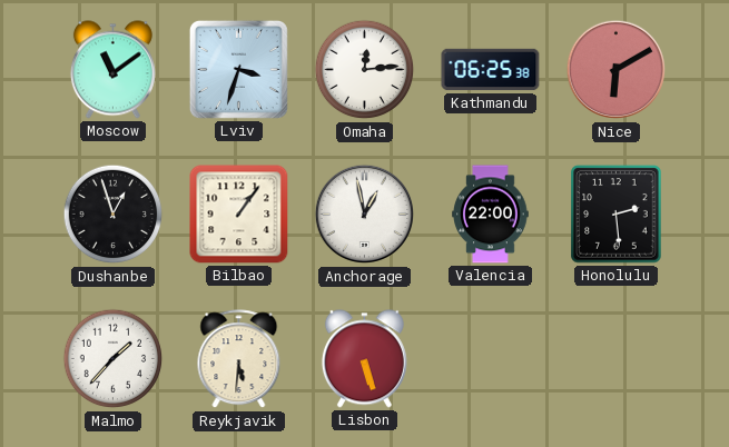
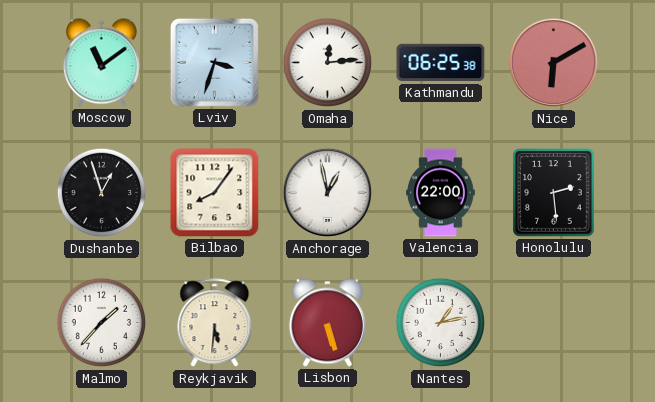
Bilbao: 1:06 -> 8:06
Nantes: none -> 1:13
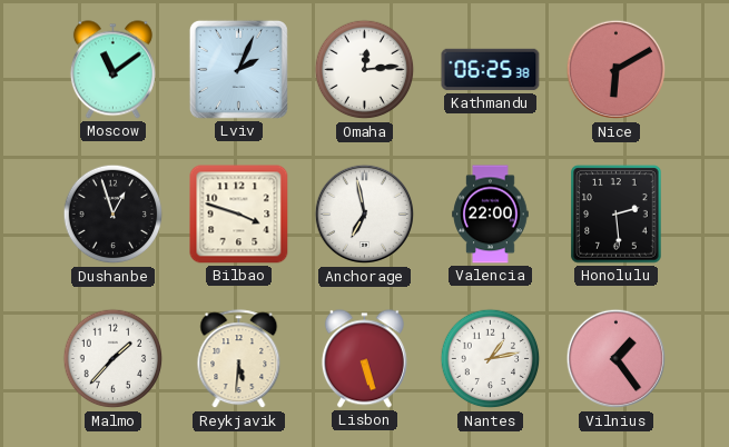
Lviv: 3:33 -> 2:04
Bilbao: 8:06 -> 3:48
Anchorage: 12:58 -> 6:58
Vilnius: none -> 1:24
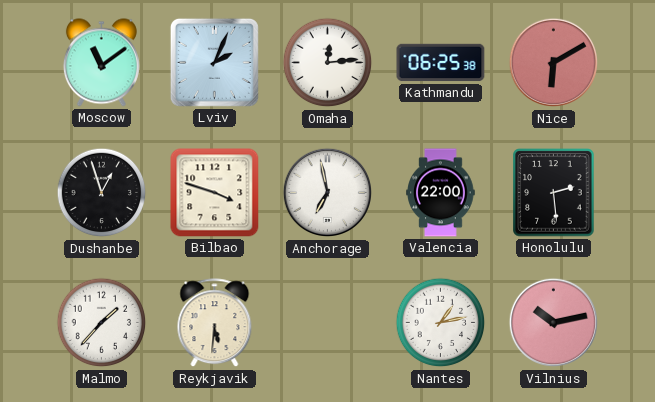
Lisbon: 5:27 -> none
Vilnius: 1:24 -> 10:13
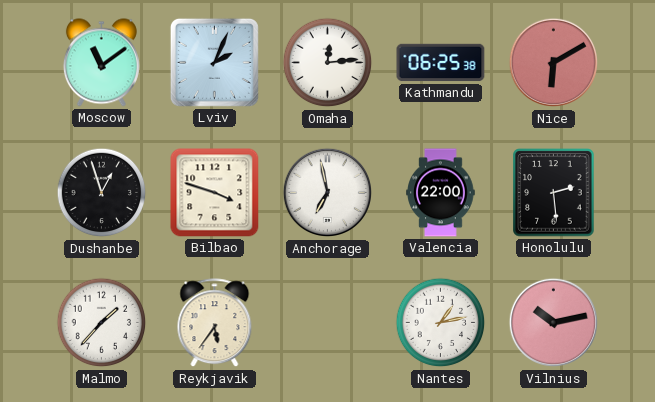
Reykjavik: 5:31 -> 5:36
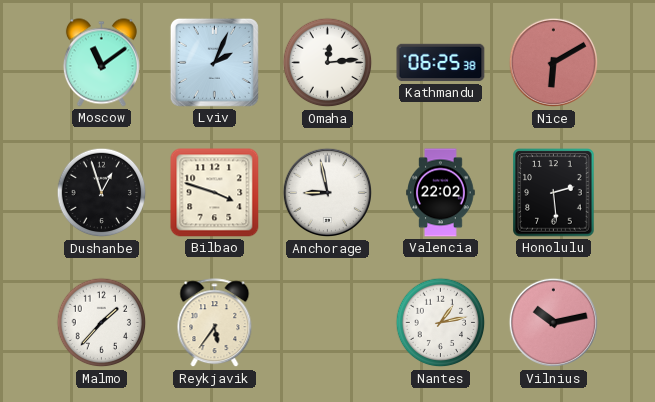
Anchorage: 6:58 -> 8:58
Valencia: 22:00 -> 22:02
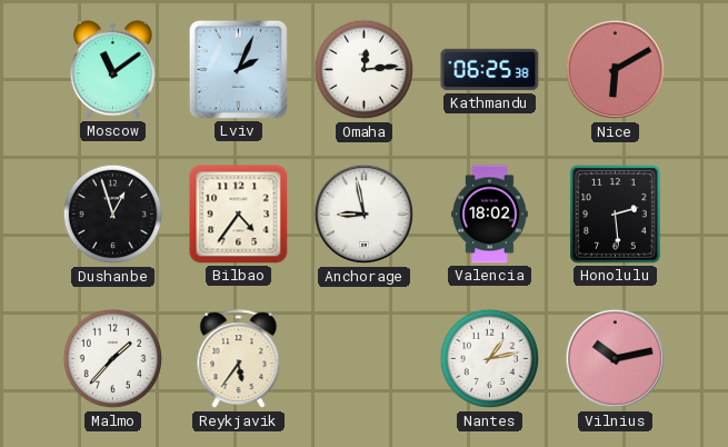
Bilbao: 3:48 -> 4:36
Valencia: 22:02 -> 18:02
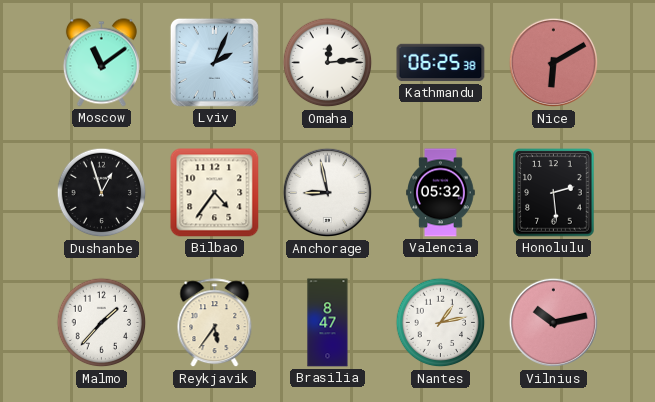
Valencia: 18:02 -> 05:32
Brasilia: none -> 8:47
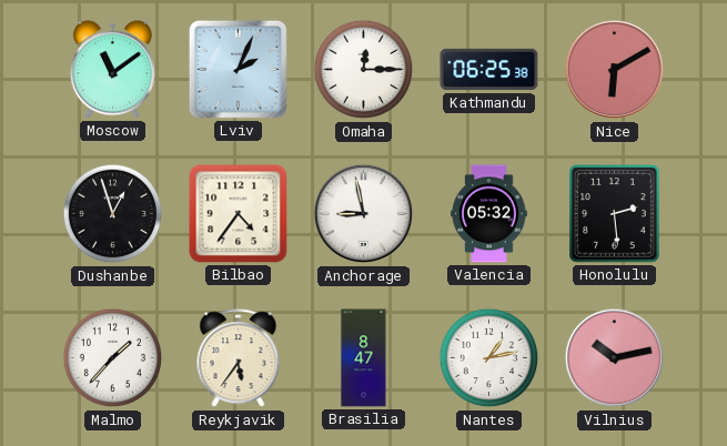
Omaha: 12:14 -> 12:15
